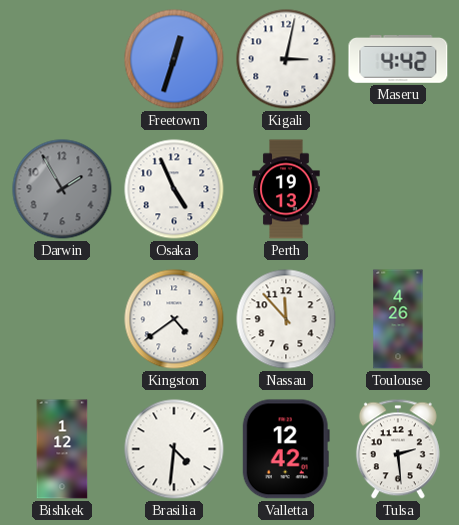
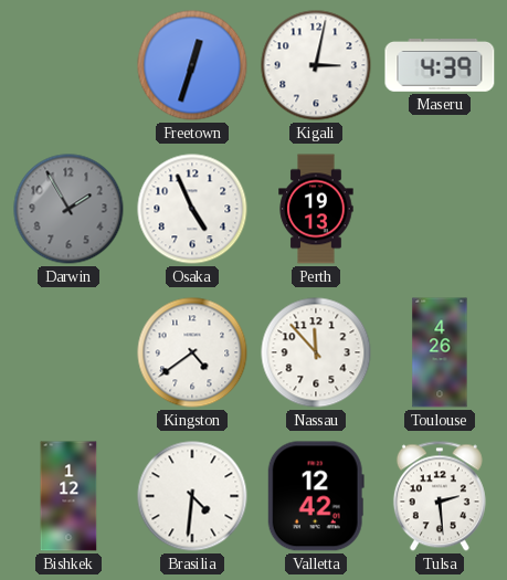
Maseru: 4:42 -> 4:39
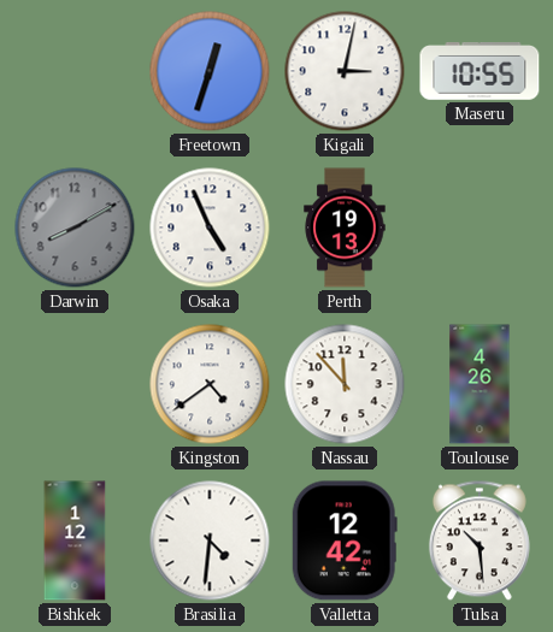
Maseru: 4:39 -> 10:55
Darwin: 1:55 -> 8:10
Tulsa: 2:29 -> 10:29
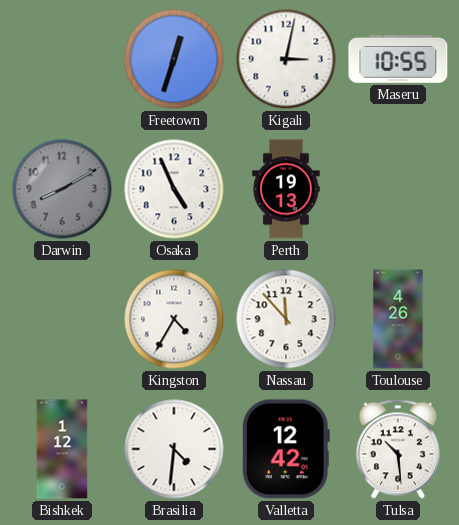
Kingston: 4:39 -> 4:35
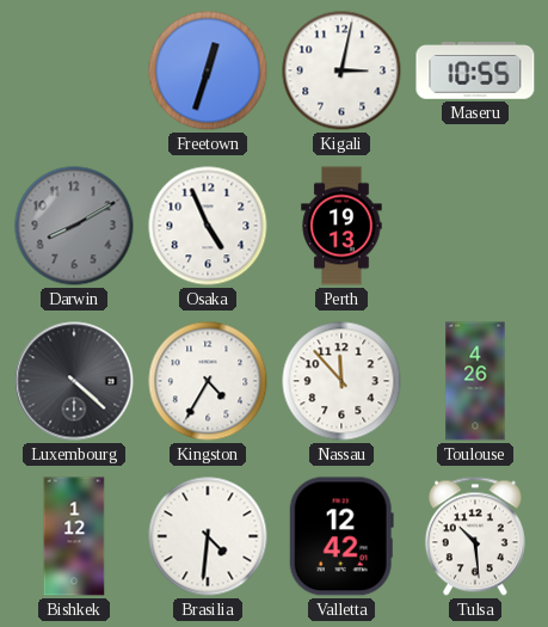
Luxembourg: none -> 4:22
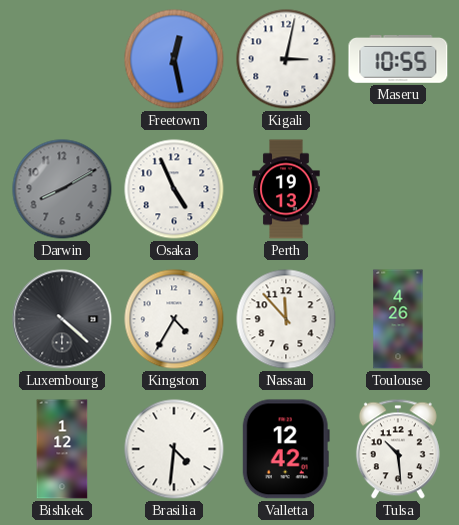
Freetown: 12:33 -> 12:28
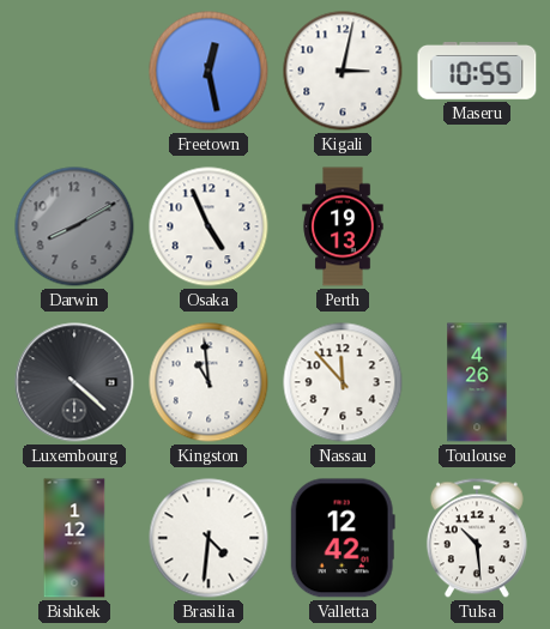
Kingston: 4:35 -> 10:59
